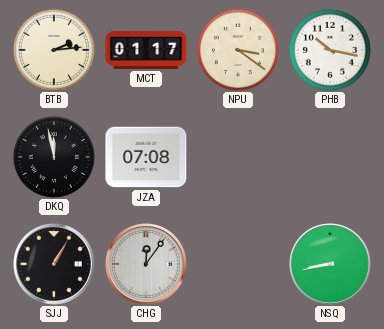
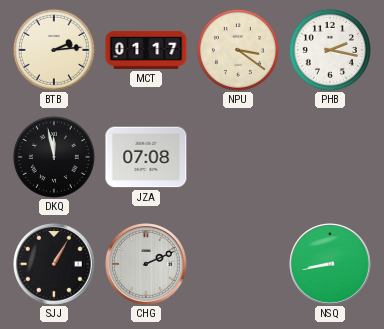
PHB: 10:17 -> 2:17
CHG: 12:06 -> 2:11
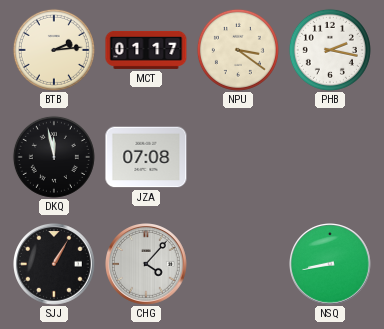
CHG: 2:11 -> 4:07
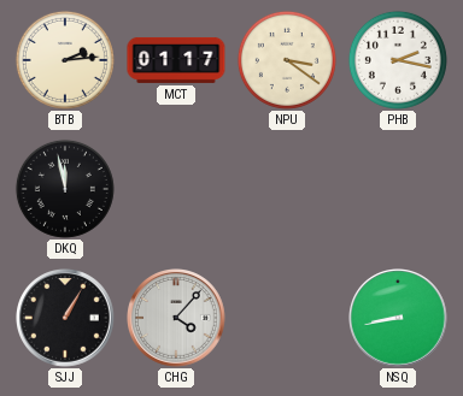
JZA: 07:08 -> none
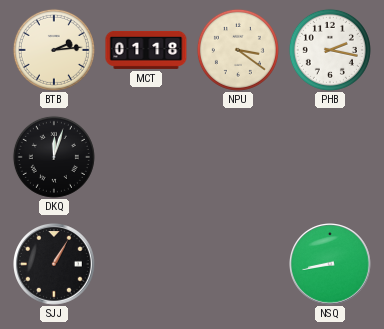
MCT: 01:17 -> 01:18
DKQ: 11:58 -> 12:03
CHG: 4:07 -> none
